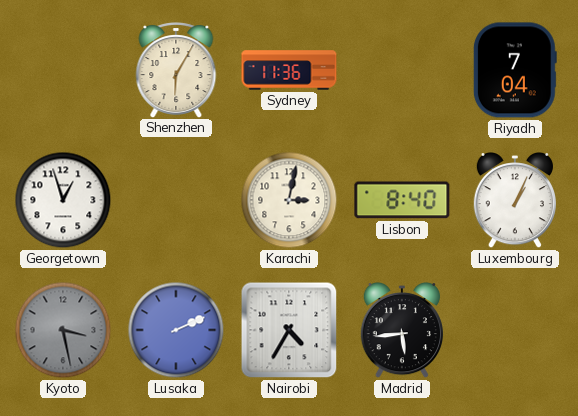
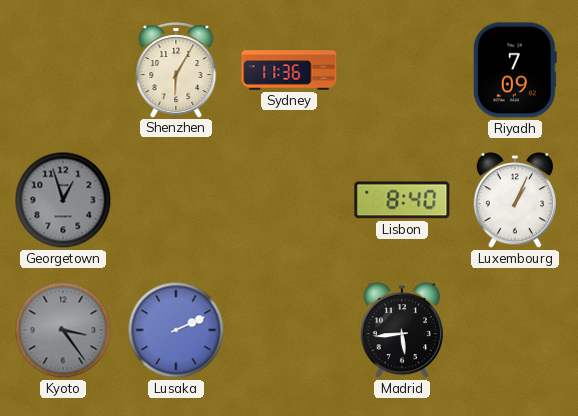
Riyadh: 7:04 -> 7:09
Georgetown dial: white -> grey
Karachi: 3:02 -> none
Kyoto: 3:28 -> 3:24
Nairobi: 4:35 -> none
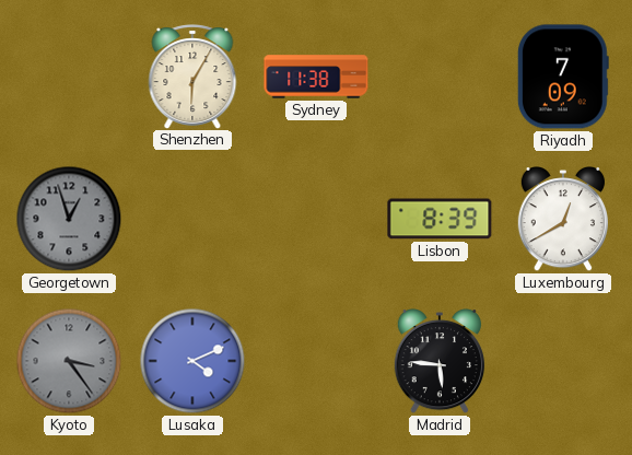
Sydney: 11:36 -> 11:38
Lisbon: 8:40 -> 8:39
Luxembourg: 1:04 -> 12:40
Lusaka: 2:11 -> 4:11
Madrid: 5:44 -> 5:46
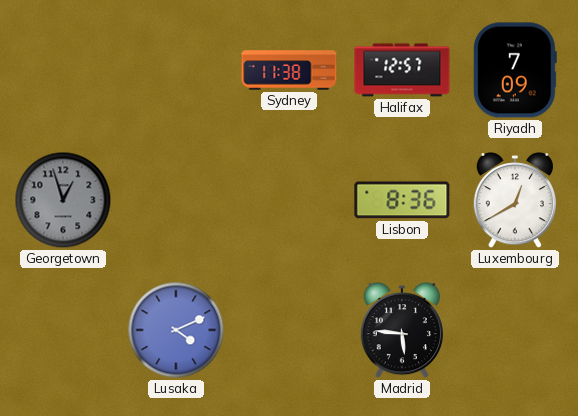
Shenzhen: 6:05 -> none
Halifax: none -> 12:57
Lisbon: 8:39 -> 8:36
Kyoto: 3:24 -> none
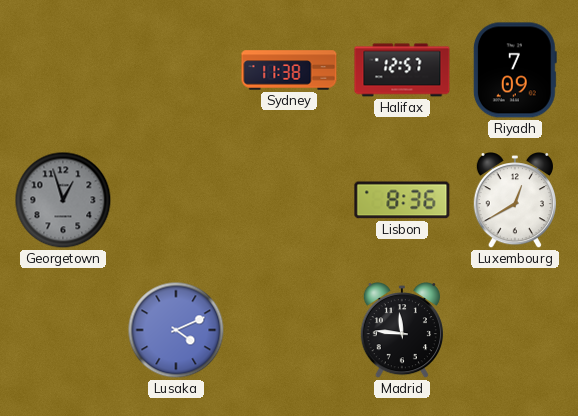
Madrid: 5:46 -> 11:46
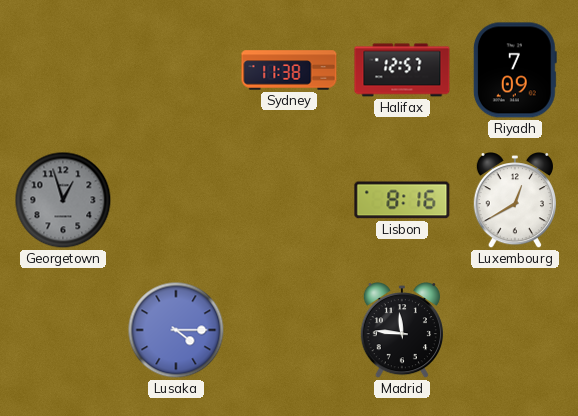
Lisbon: 8:36 -> 8:16
Lusaka: 4:11 -> 4:15
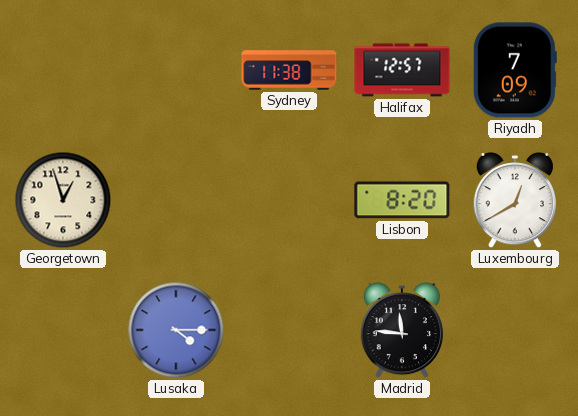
Georgetown dial: grey -> cream
Lisbon: 8:16 -> 8:20
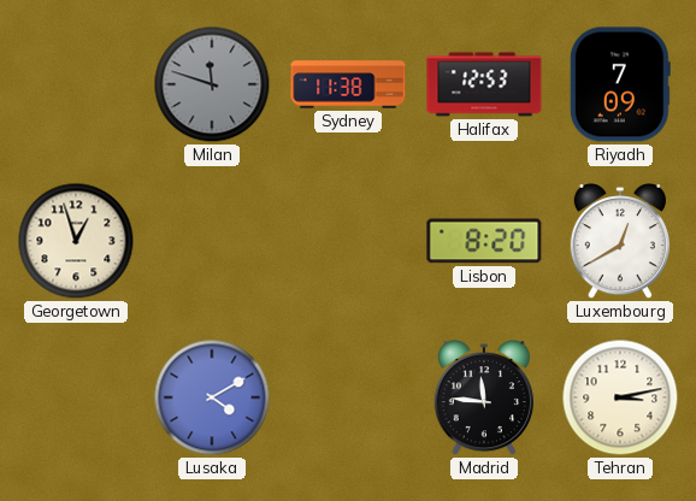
Milan: none -> 11:48
Halifax: 12:57 -> 12:53
Lusaka: 4:15 -> 4:10
Tehran: none -> 3:13
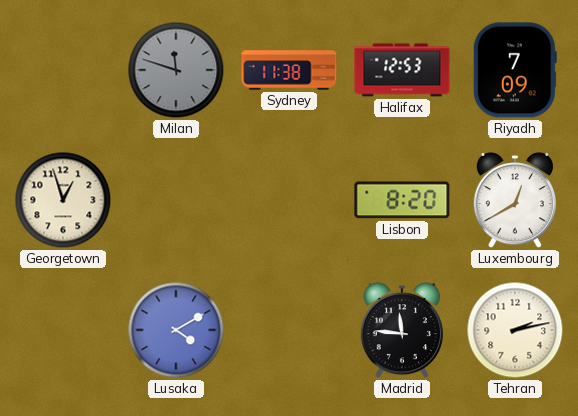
Tehran: 3:13 -> 2:13
